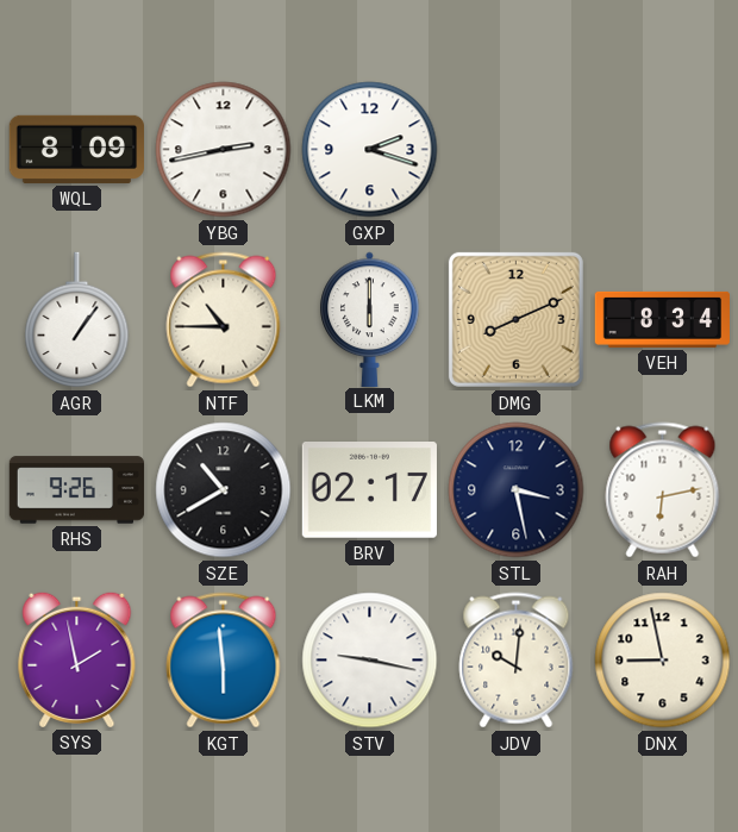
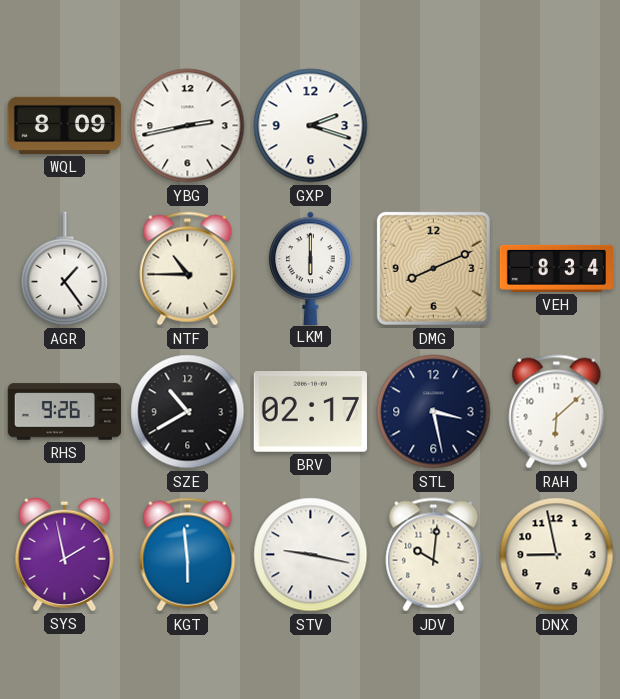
AGR: 1:06 -> 1:24
RAH: 6:13 -> 6:08
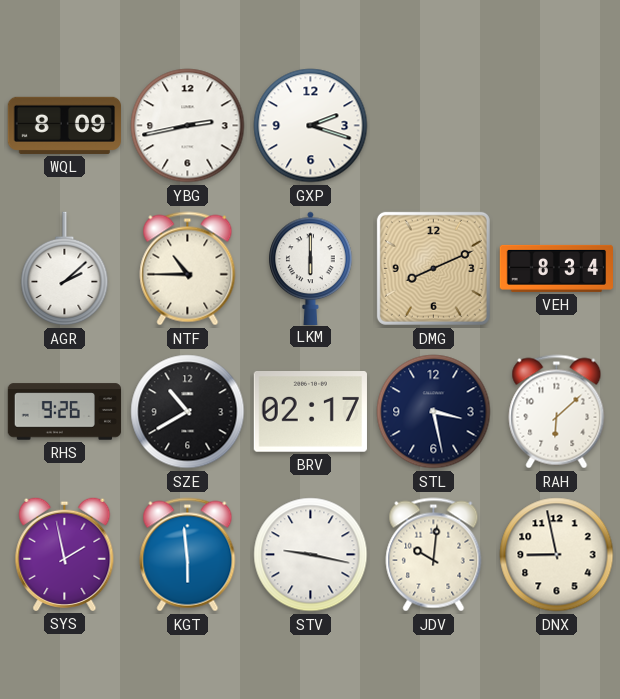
AGR: 1:24 -> 2:08
